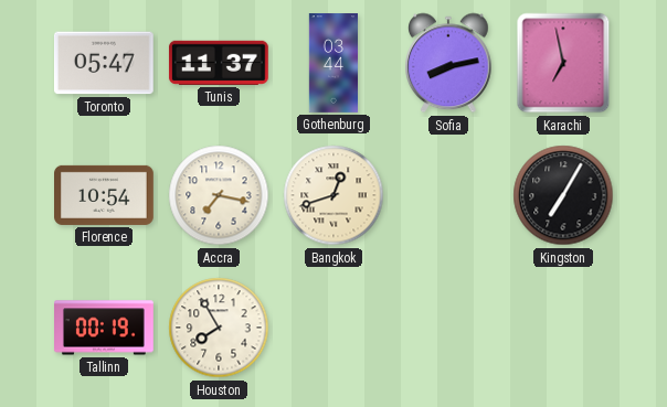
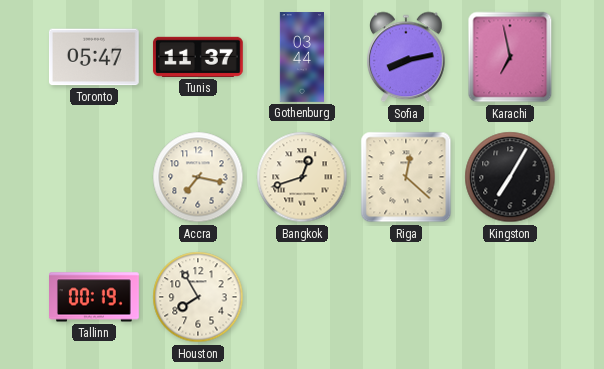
Florence: 10:54 -> none
Riga: none -> 12:22
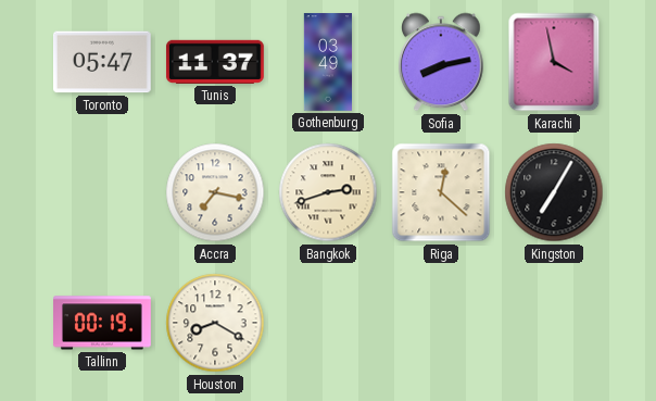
Gothenburg: 03:44 -> 03:49
Karachi: 6:58 -> 3:58
Bangkok: 12:42 -> 2:42
Houston: 7:55 -> 8:20
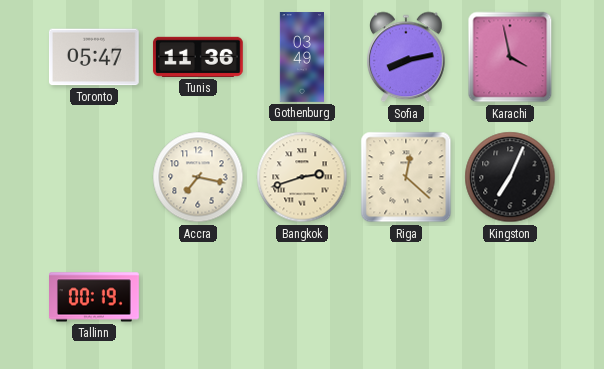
Tunis: 11:37 -> 11:36
Kingston: 7:05 -> 7:04
Houston: 8:20 -> none
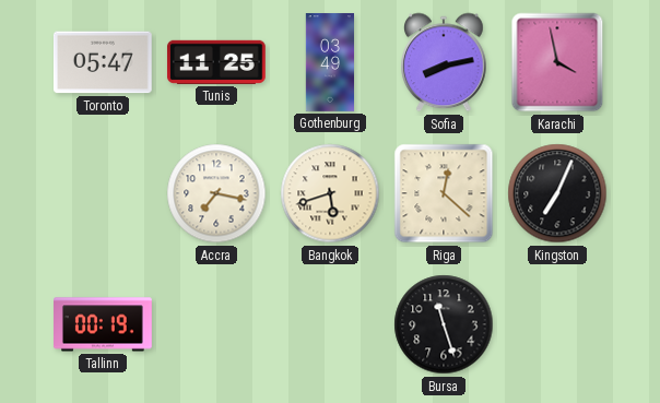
Tunis: 11:36 -> 11:25
Bangkok: 2:42 -> 5:42
Bursa: none -> 11:27
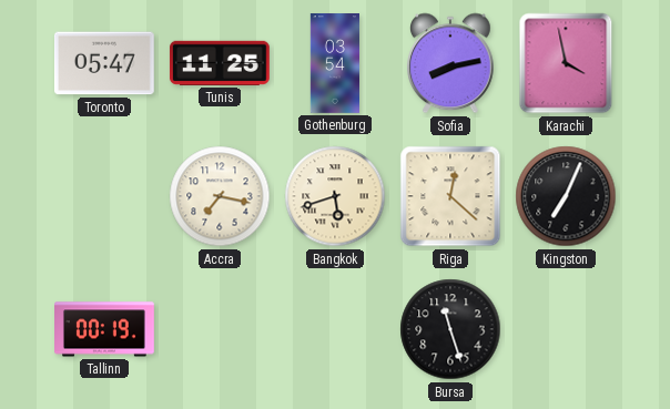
Gothenburg: 03:49 -> 03:54
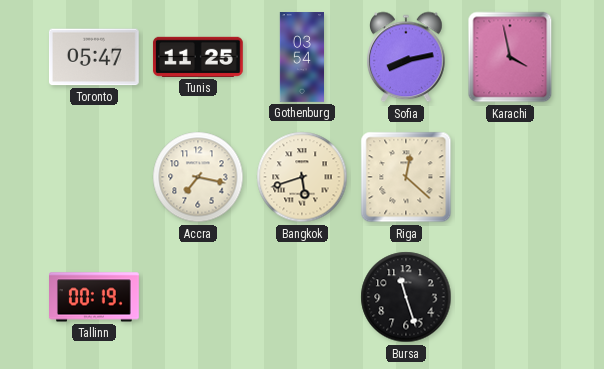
Kingston: 7:04 -> none
